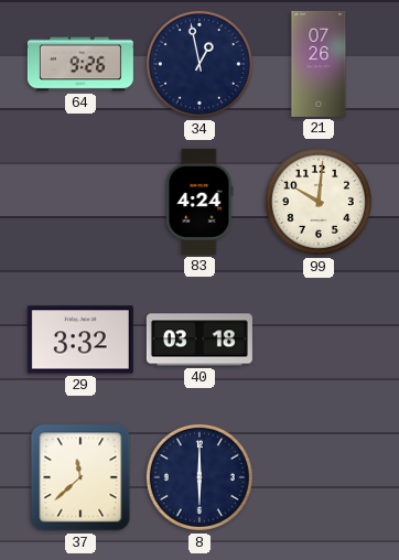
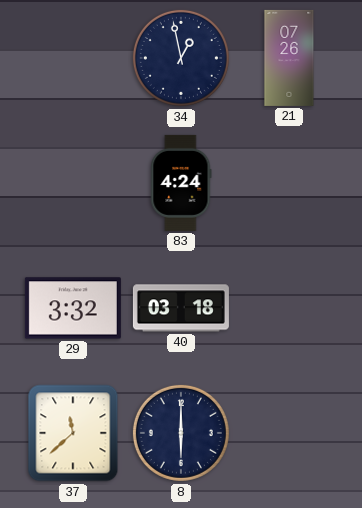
64: 9:26 -> none
99: 10:01 -> none
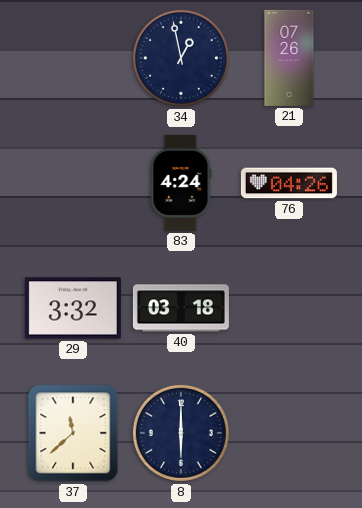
76: none -> 04:26
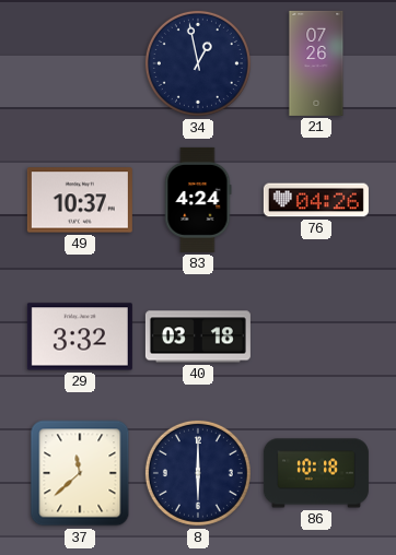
49: none -> 10:37
86: none -> 10:18
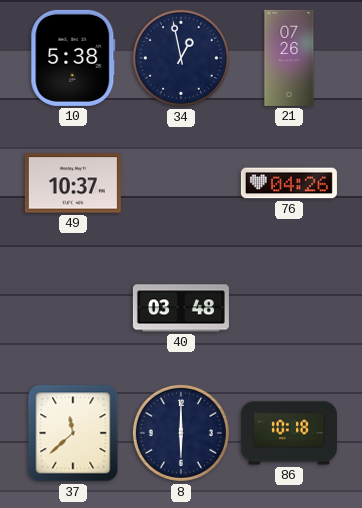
10: none -> 5:38
83: 4:24 -> none
29: 3:32 -> none
40: 03:18 -> 03:48
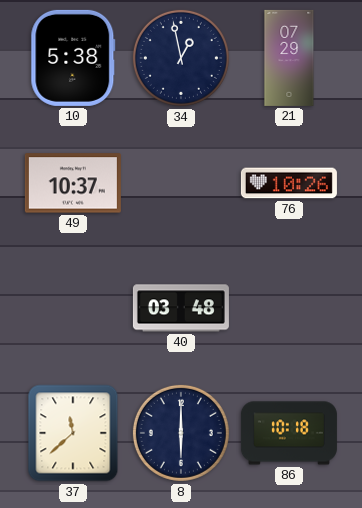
21: 07:26 -> 07:29
76: 04:26 -> 10:26
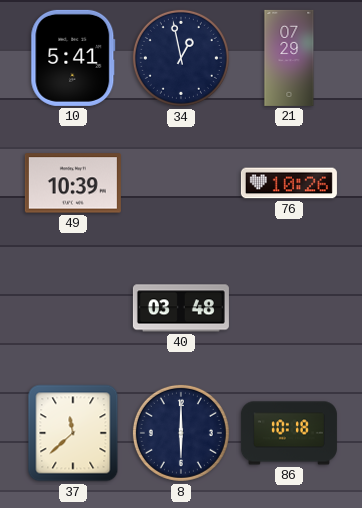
10: 5:38 -> 5:41
49: 10:37 -> 10:39
